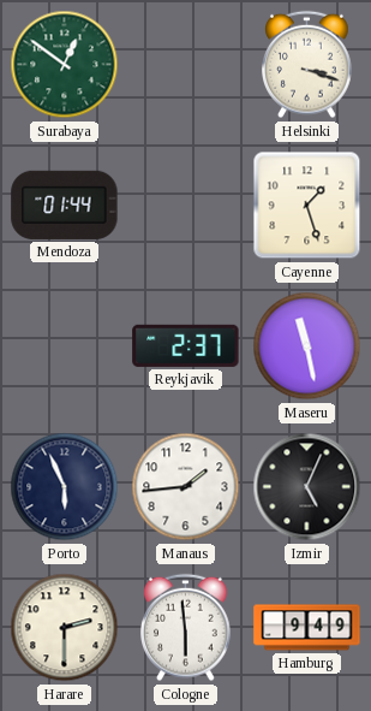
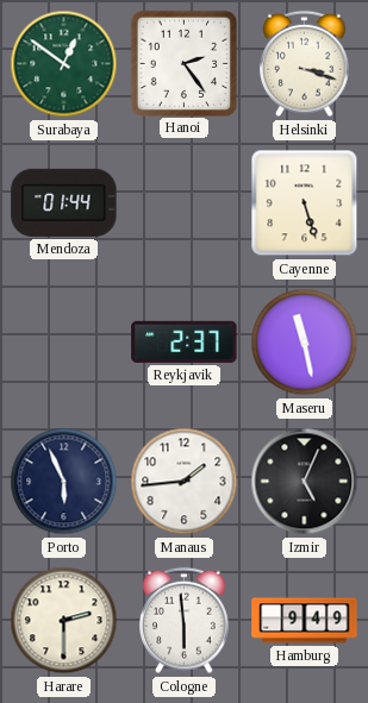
Hanoi: none -> 2:24
Cayenne: 1:27 -> 5:27
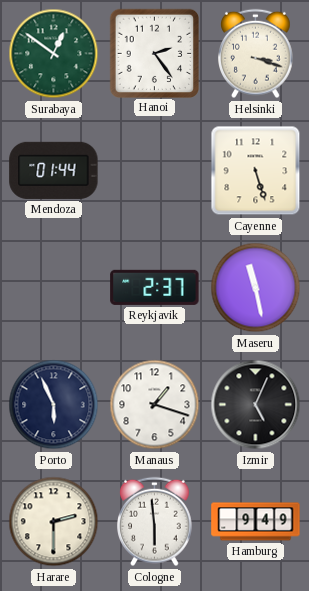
Manaus: 1:44 -> 1:18
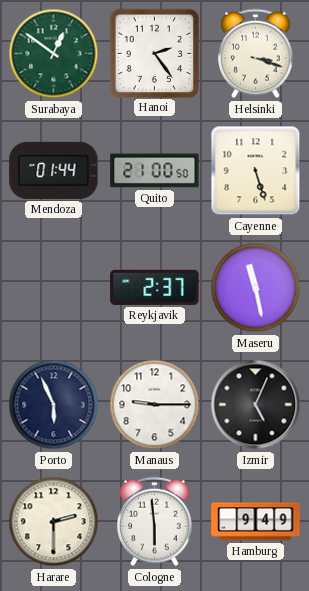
Quito: none -> 21:00
Manaus: 1:18 -> 9:15
